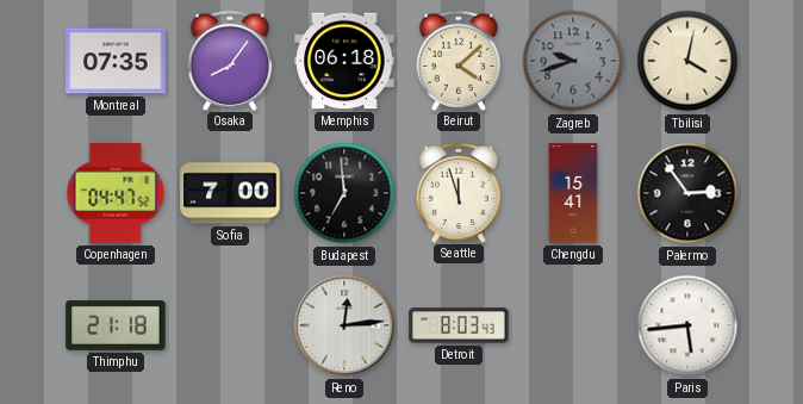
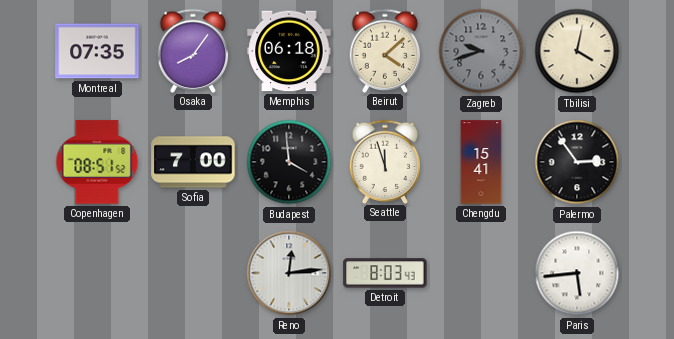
Copenhagen: 04:47 -> 08:51
Budapest: 6:59 -> 3:59
Thimphu: 21:18 -> none
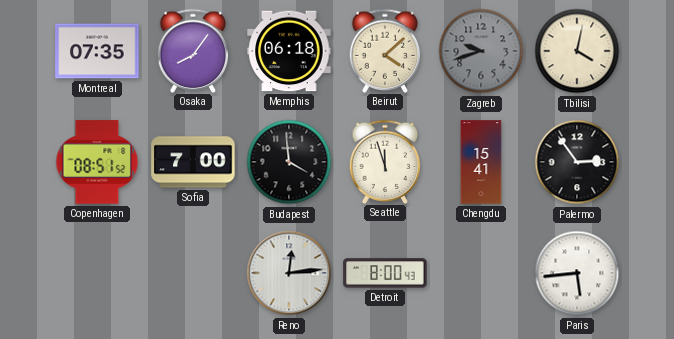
Detroit: 8:03 -> 8:00
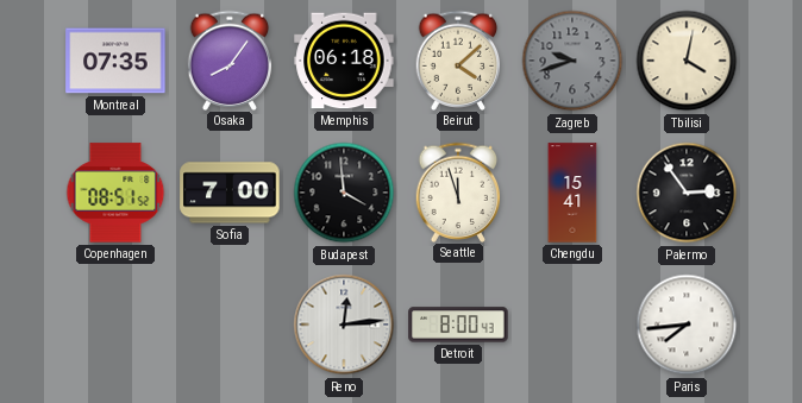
Paris: 5:44 -> 7:44
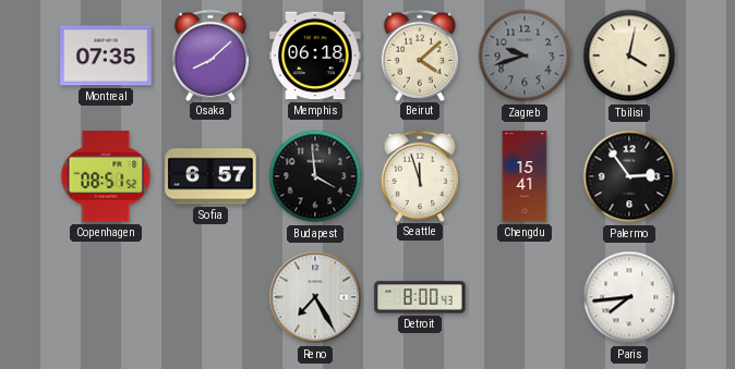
Osaka: 8:06 -> 8:08
Sofia: 7:00 -> 6:57
Reno: 12:14 -> 7:25
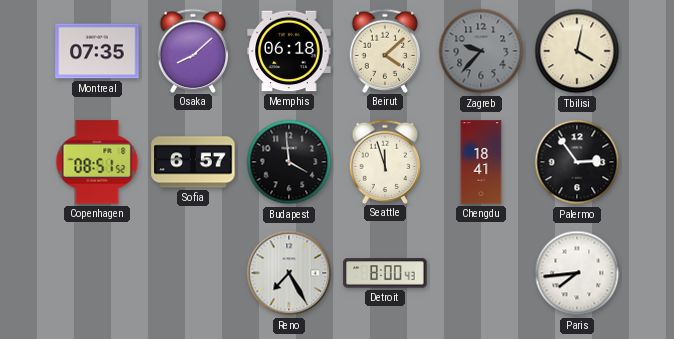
Zagreb: 9:42 -> 9:37
Chengdu: 15:41 -> 18:41
